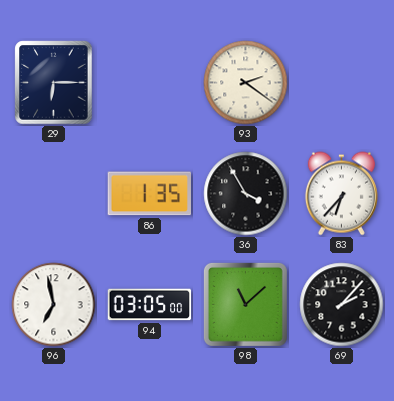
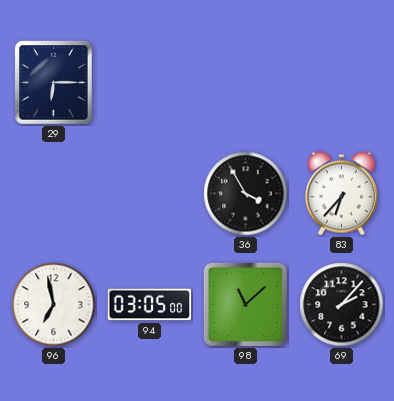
93: 2:21 -> none
86: 1:35 -> none
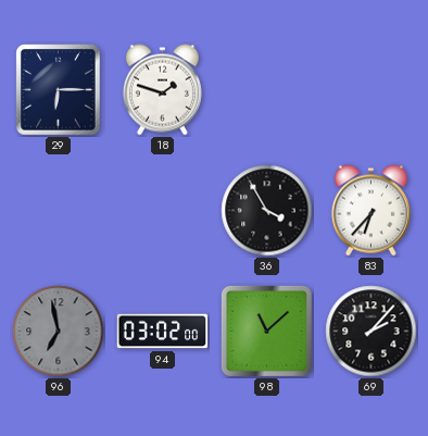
18: none -> 1:48
96 dial: white -> grey
94: 03:05 -> 03:02
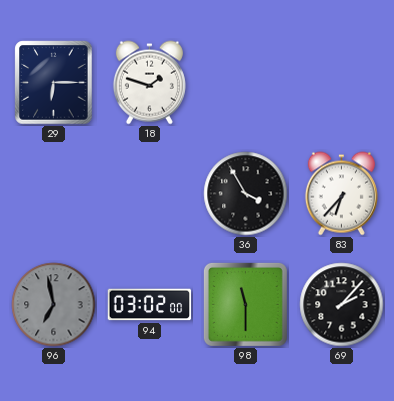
98: 11:08 -> 11:30
